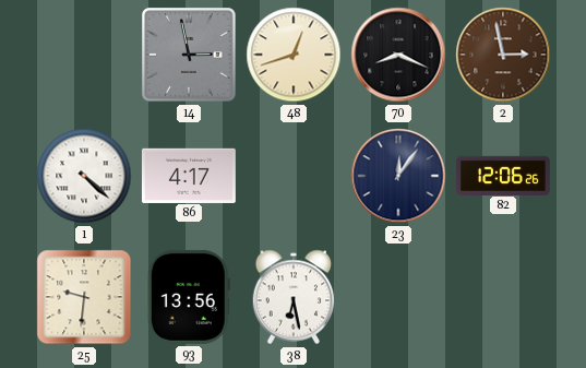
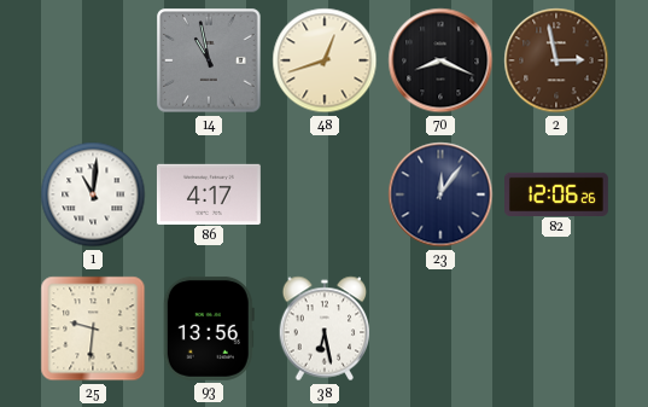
14: 2:58 -> 10:58
1: 4:22 -> 11:01
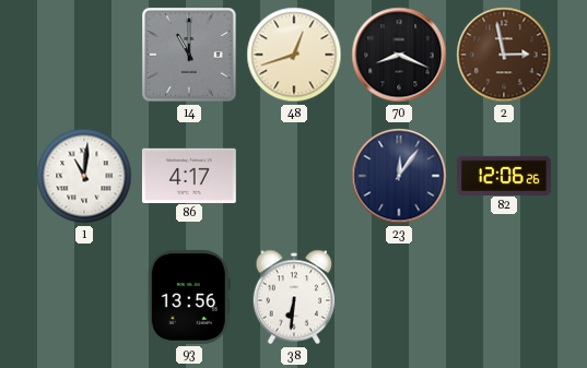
14: 10:58 -> 11:00
25: 9:31 -> none
38: 6:28 -> 6:31
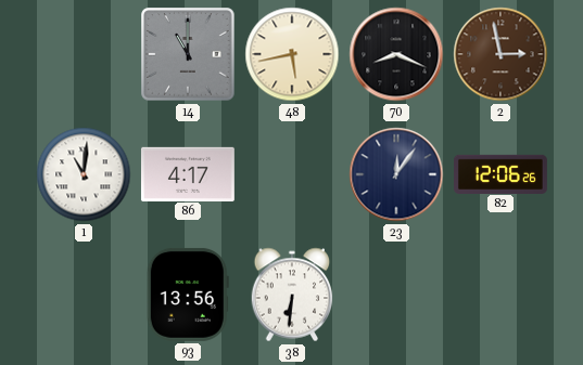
48: 12:42 -> 5:43
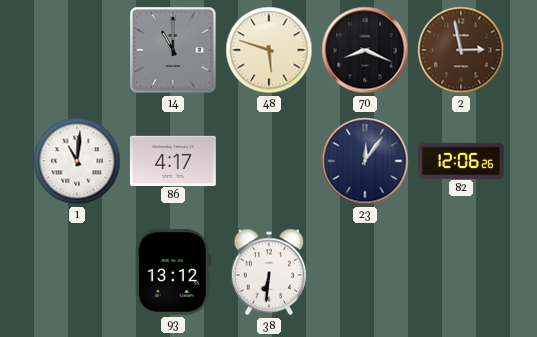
48: 5:43 -> 5:48
93: 13:56 -> 13:12
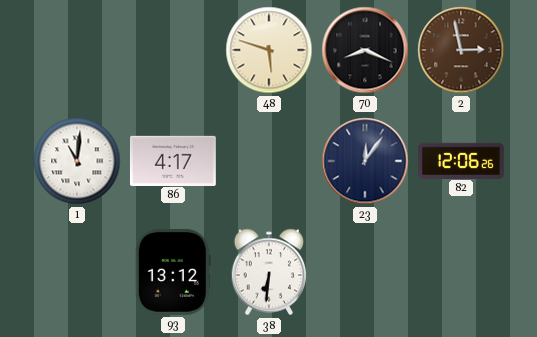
14: 11:00 -> none
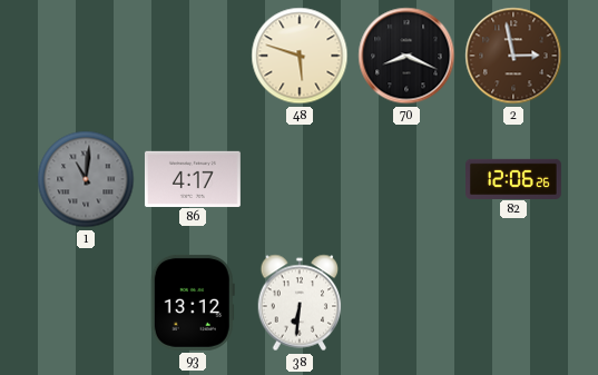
1 dial: white -> grey
23: 12:06 -> none
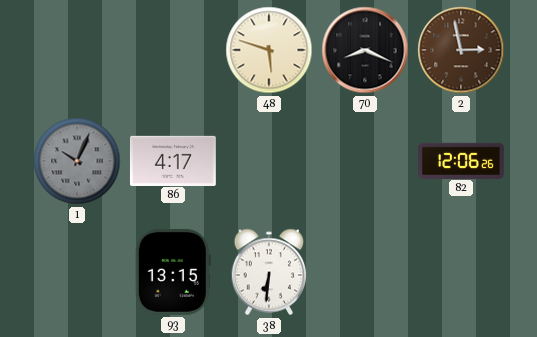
1: 11:01 -> 10:04
93: 13:12 -> 13:15
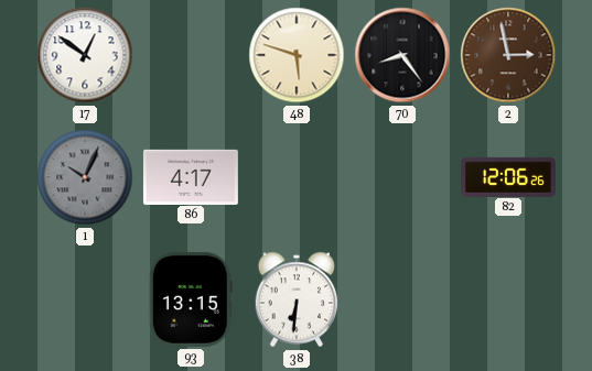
17: none -> 12:51
70: 8:19 -> 8:24
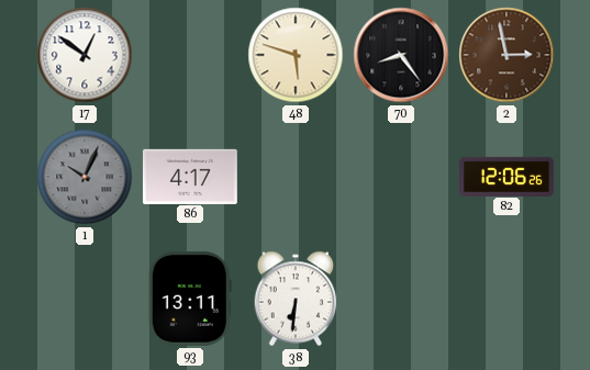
93: 13:15 -> 13:11
